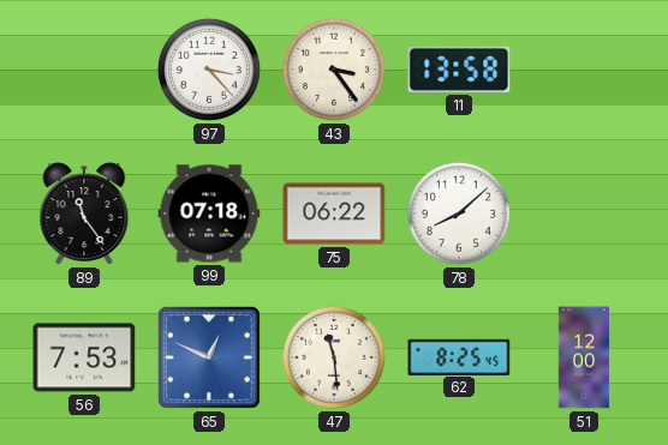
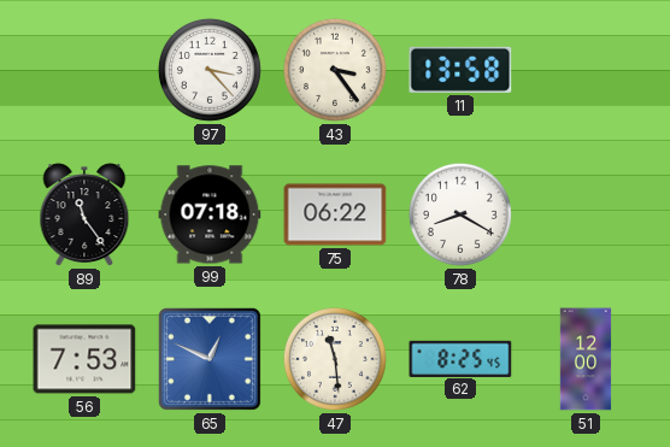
78: 8:08 -> 8:20
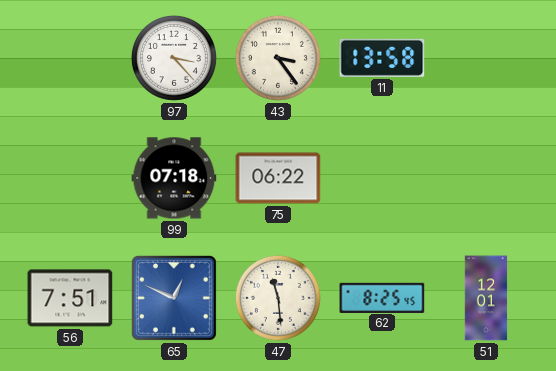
89: 11:24 -> none
78: 8:20 -> none
56: 7:53 -> 7:51
51: 12:00 -> 12:01
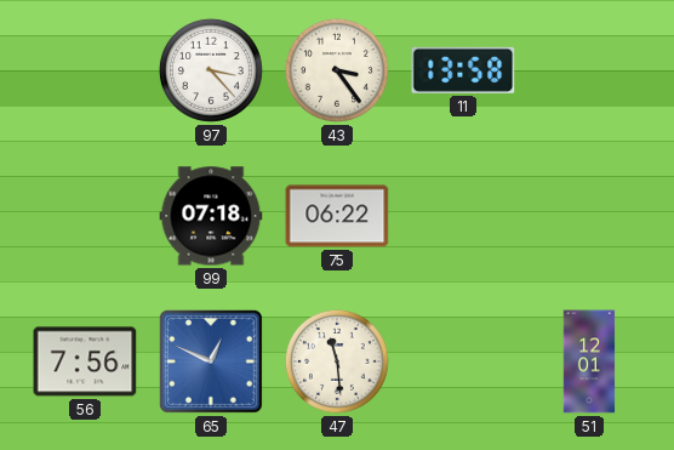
56: 7:51 -> 7:56
62: 8:25 -> none
